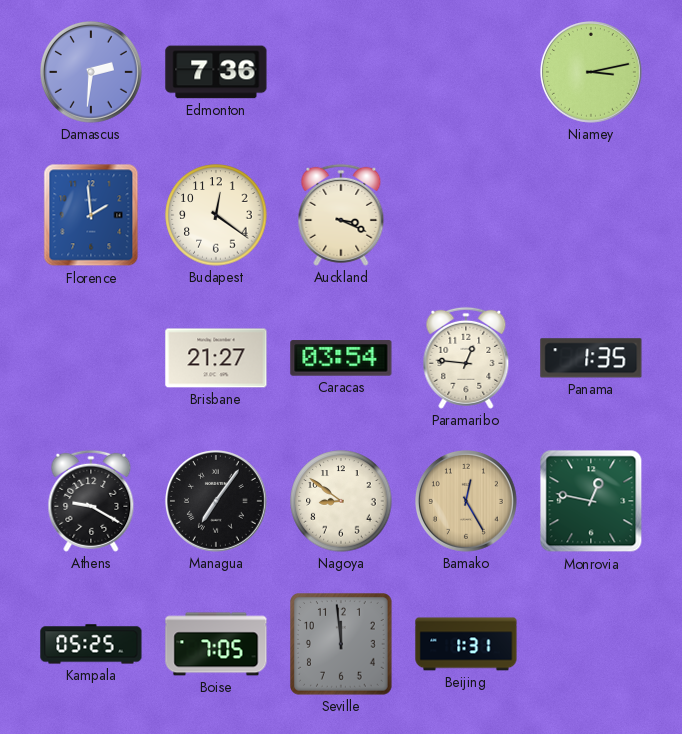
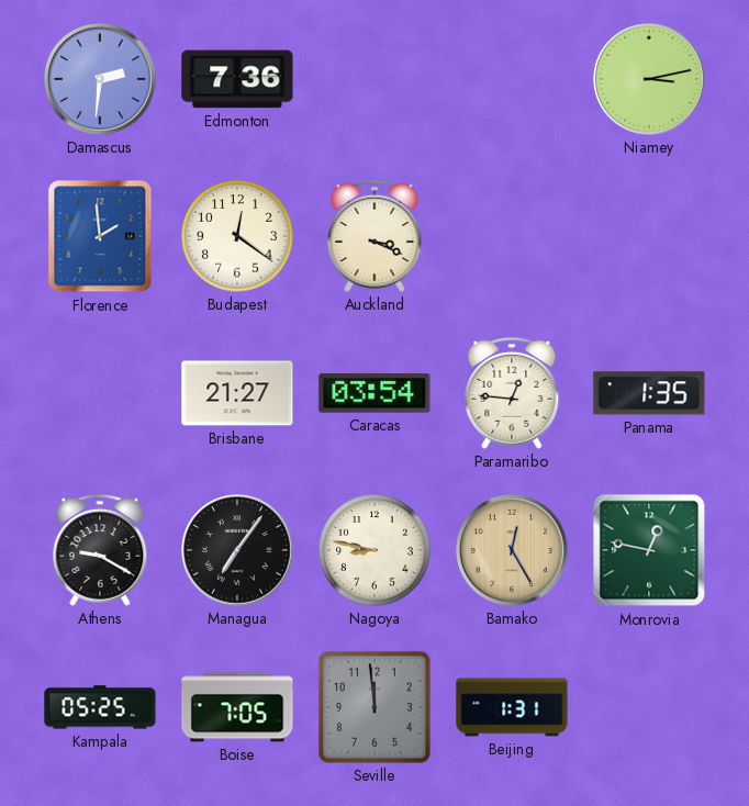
Nagoya: 8:51 -> 8:47
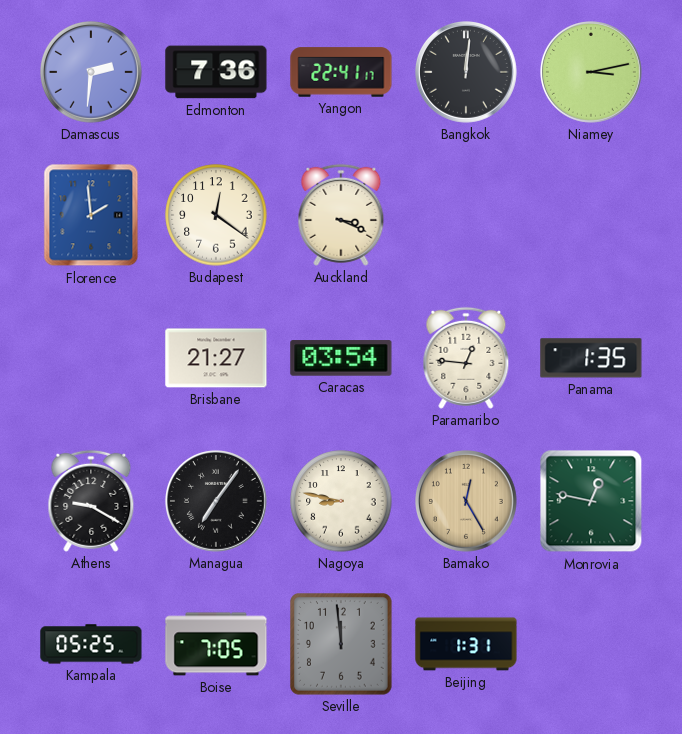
Yangon: none -> 22:41
Bangkok: none -> 12:01
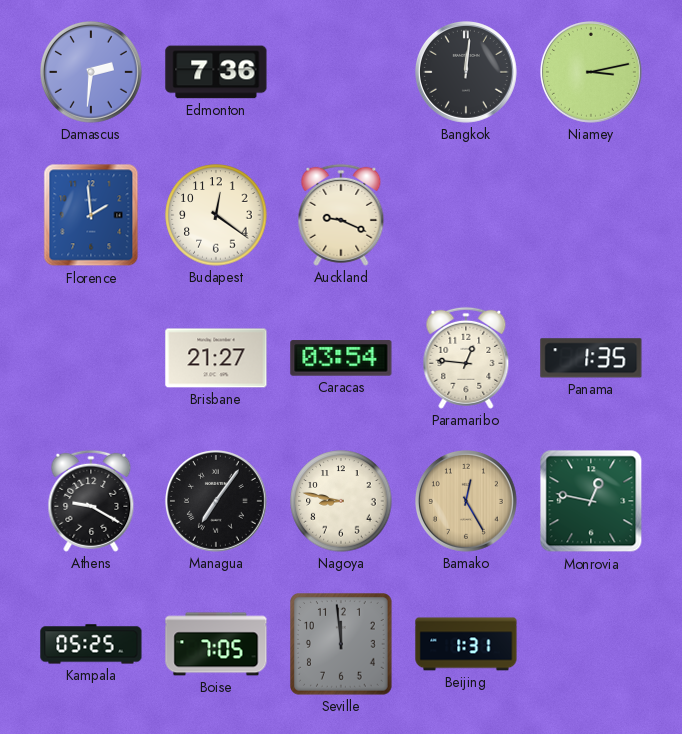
Yangon: 22:41 -> none
Auckland: 3:19 -> 9:19
